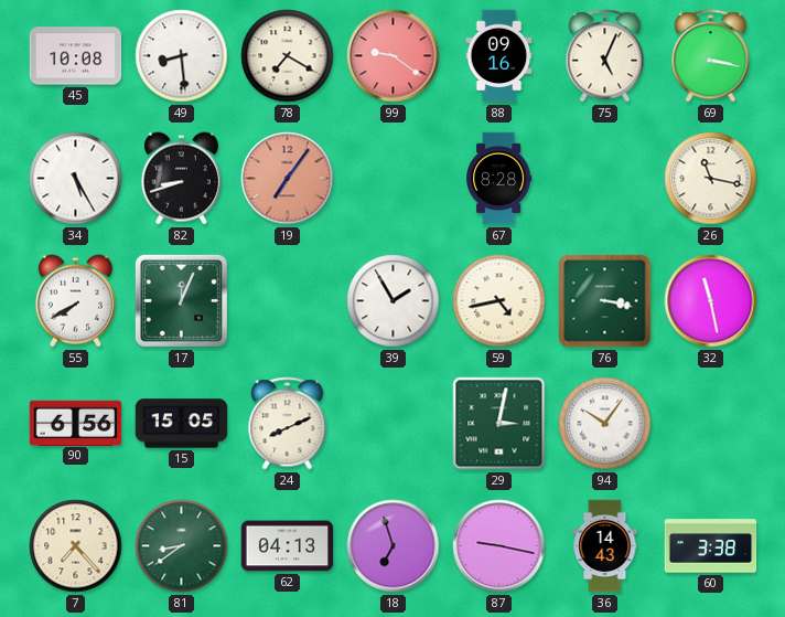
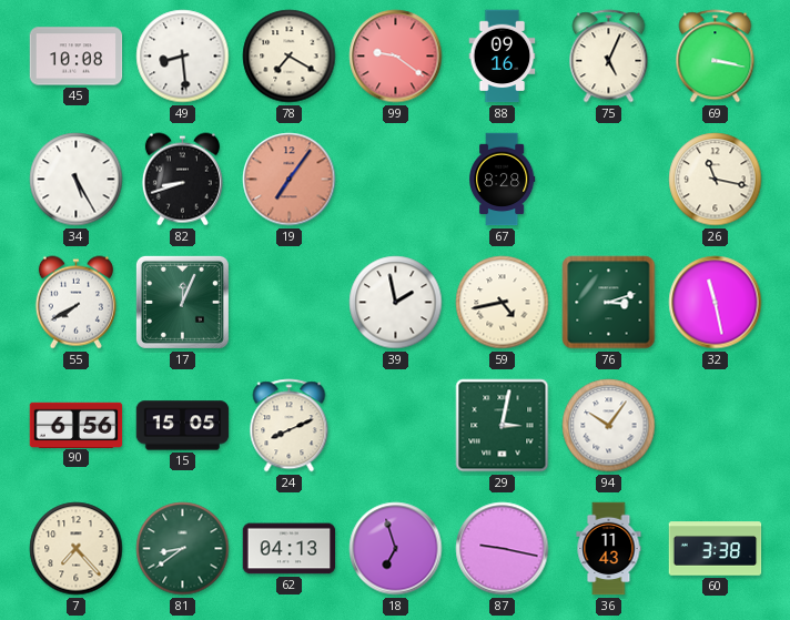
39: 1:55 -> 1:58
76: 3:17 -> 3:12
36: 14:43 -> 11:43
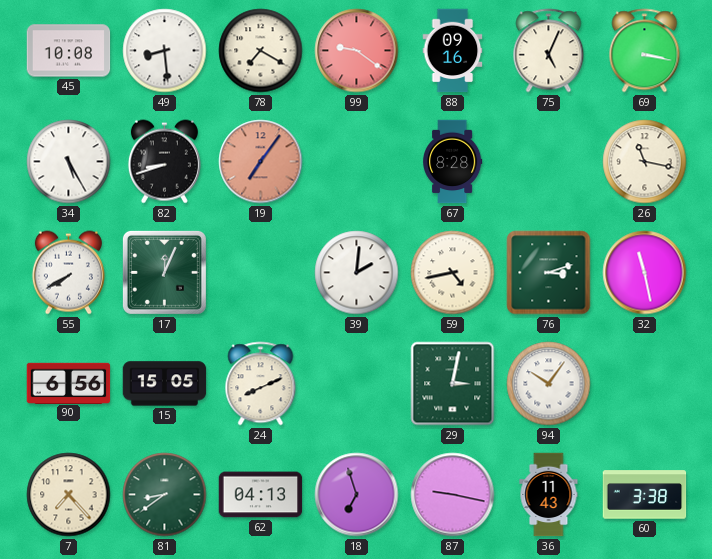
39: 1:58 -> 2:01
